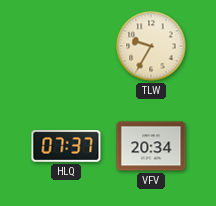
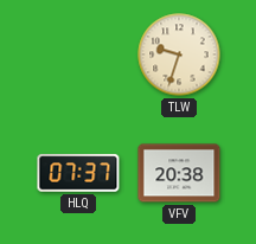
TLW: 9:35 -> 9:33
VFV: 20:34 -> 20:38
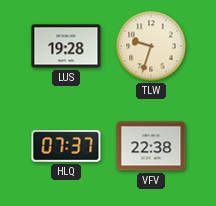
LUS: none -> 19:28
VFV: 20:38 -> 22:38
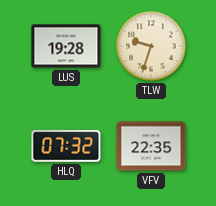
HLQ: 07:37 -> 07:32
VFV: 22:38 -> 22:35
